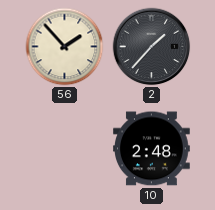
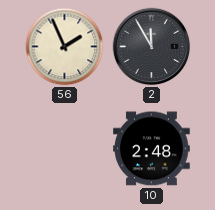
56: 1:53 -> 1:56
2: 1:37 -> 11:55
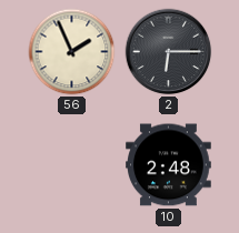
2: 11:55 -> 6:15
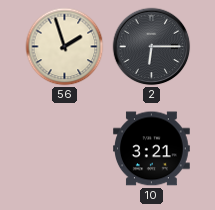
56: 1:56 -> 1:57
10: 2:48 -> 3:21
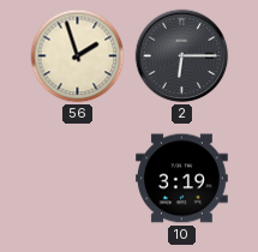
10: 3:21 -> 3:19
